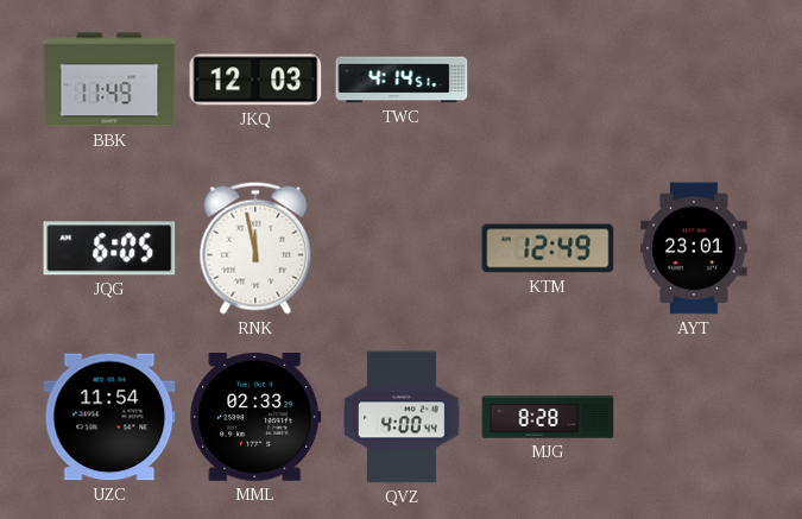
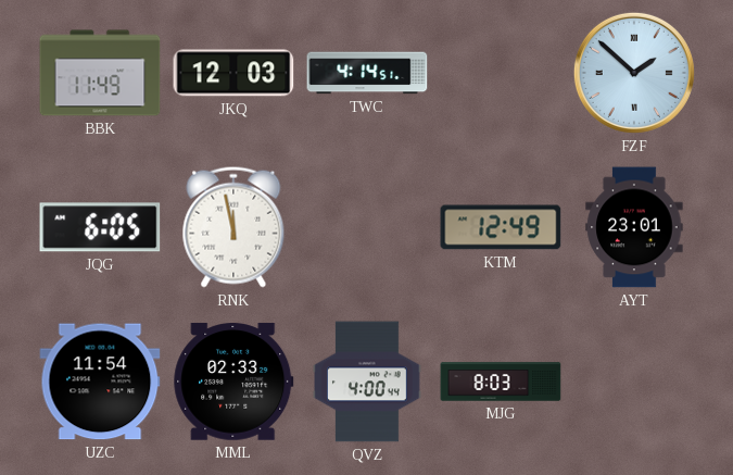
FZF: none -> 1:52
MJG: 8:28 -> 8:03
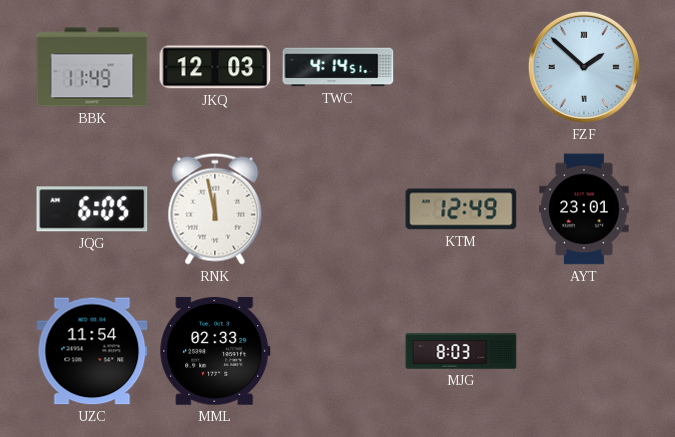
QVZ: 4:00 -> none
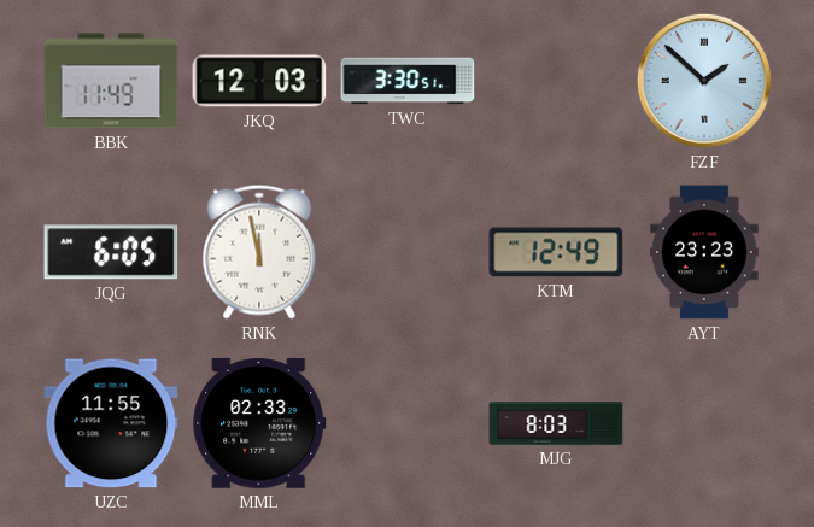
TWC: 4:14 -> 3:30
AYT: 23:01 -> 23:23
UZC: 11:54 -> 11:55
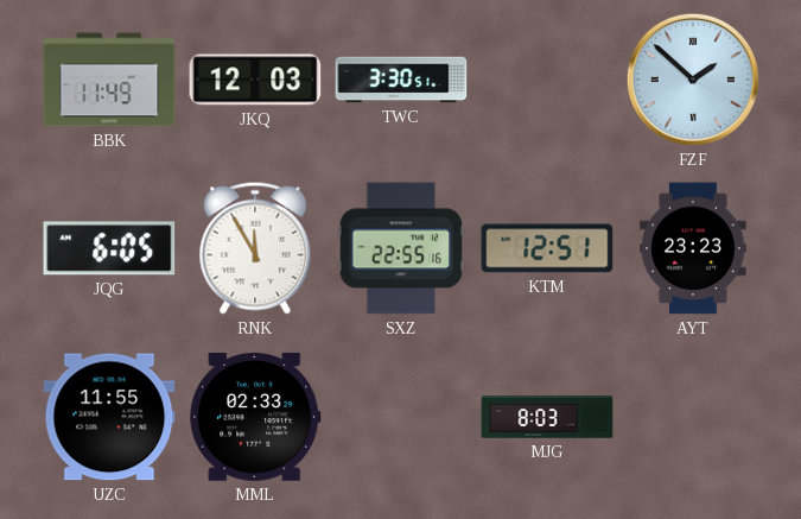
RNK: 11:58 -> 11:55
SXZ: none -> 22:55
KTM: 12:49 -> 12:51
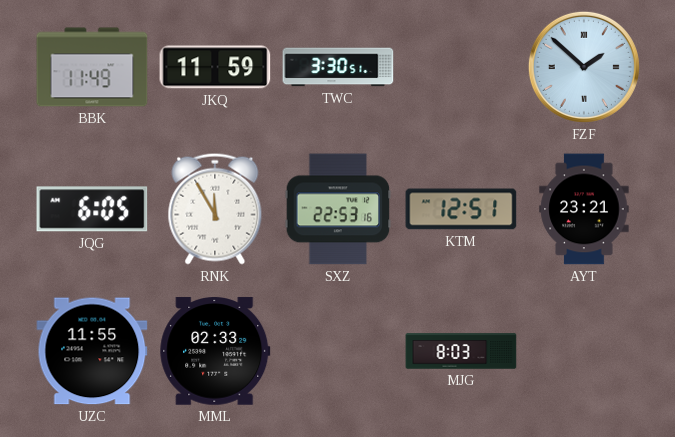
JKQ: 12:03 -> 11:59
SXZ: 22:55 -> 22:53
AYT: 23:23 -> 23:21
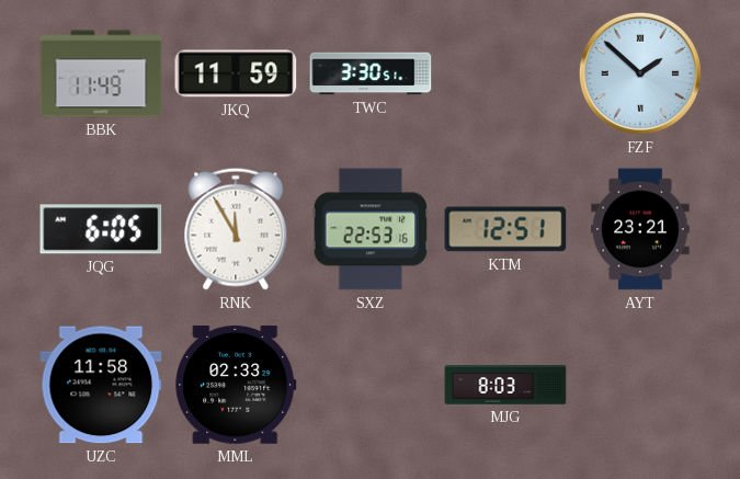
UZC: 11:55 -> 11:58
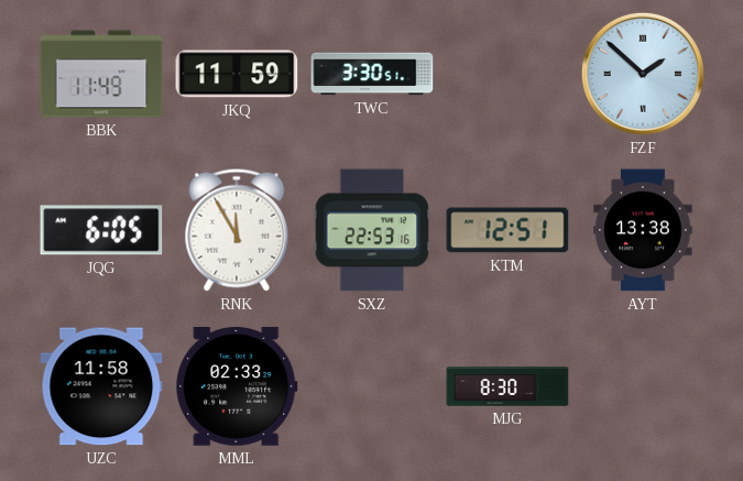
AYT: 23:21 -> 13:38
MJG: 8:03 -> 8:30
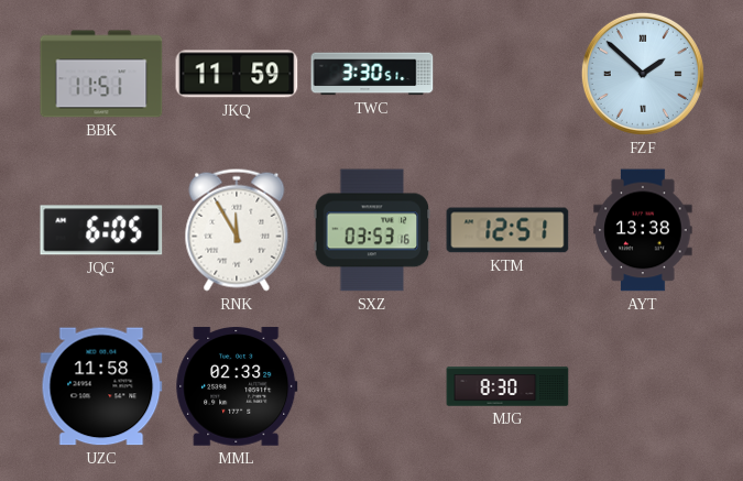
BBK: 11:49 -> 11:51
SXZ: 22:53 -> 03:53
